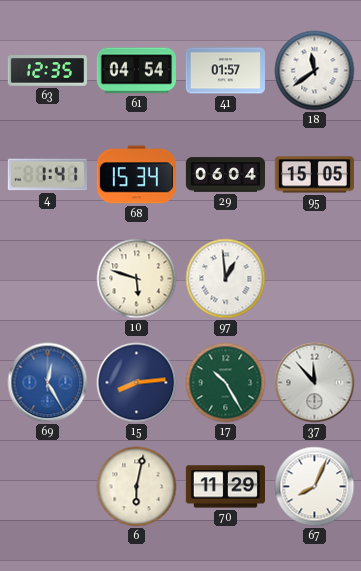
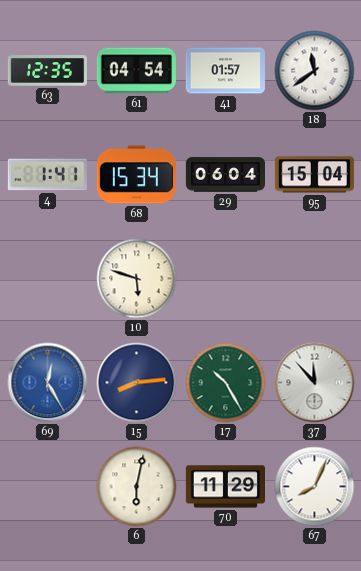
95: 15:05 -> 15:04
97: 12:59 -> none
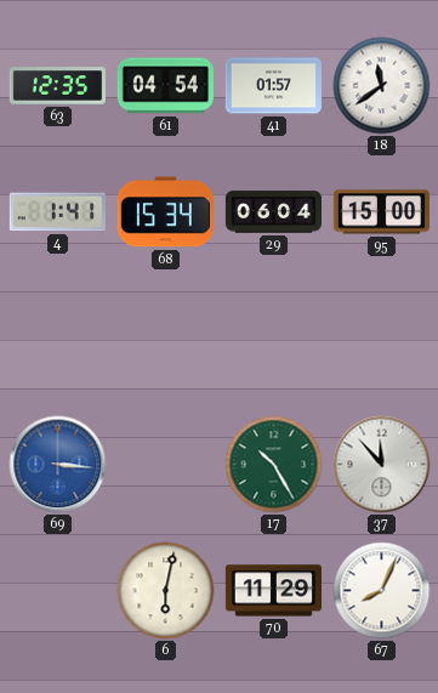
95: 15:04 -> 15:00
10: 5:48 -> none
69: 12:25 -> 3:16
15: 8:14 -> none
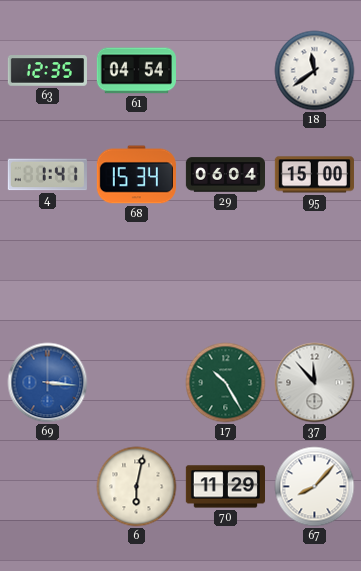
41: 01:57 -> none
67: 8:04 -> 8:07
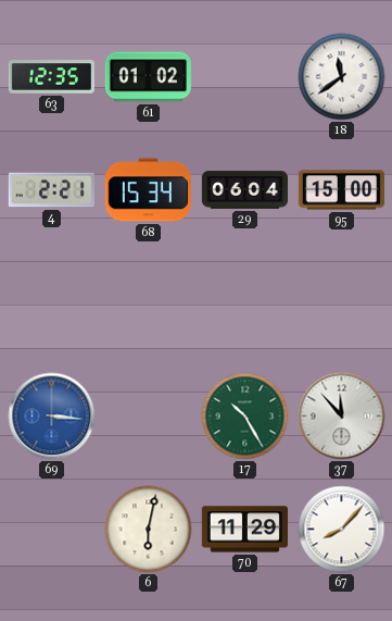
61: 04:54 -> 01:02
4: 1:41 -> 2:21
